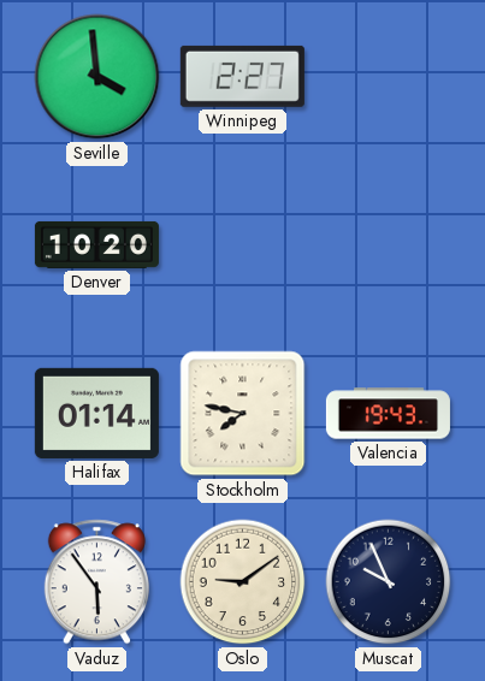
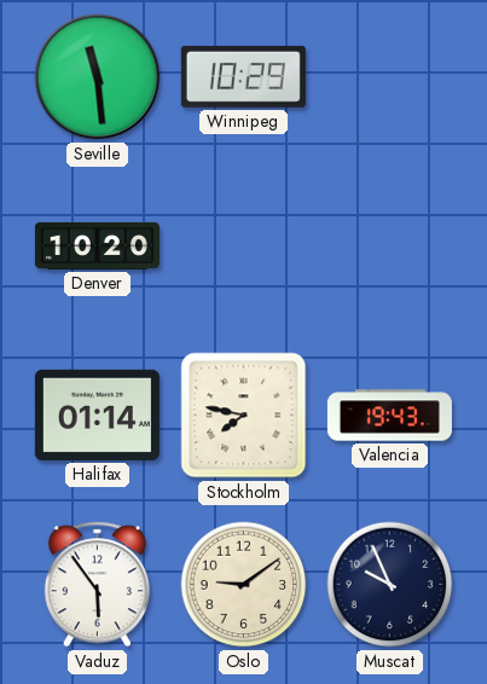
Seville: 3:59 -> 11:29
Winnipeg: 2:27 -> 10:29
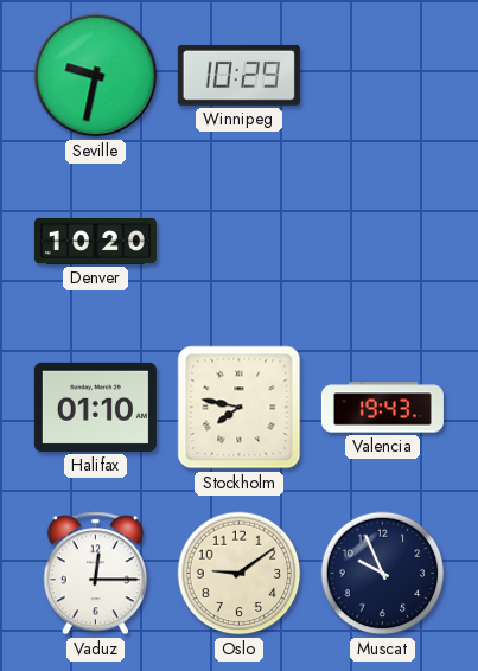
Seville: 11:29 -> 9:32
Halifax: 01:14 -> 01:10
Vaduz: 5:54 -> 12:15
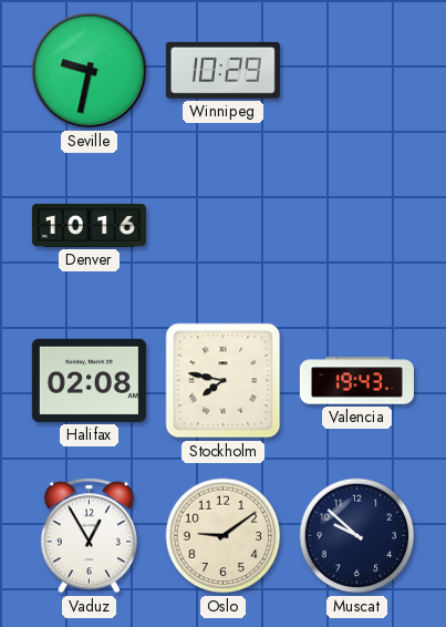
Denver: 10:20 -> 10:16
Halifax: 01:10 -> 02:08
Vaduz: 12:15 -> 12:55
Muscat: 9:56 -> 9:52
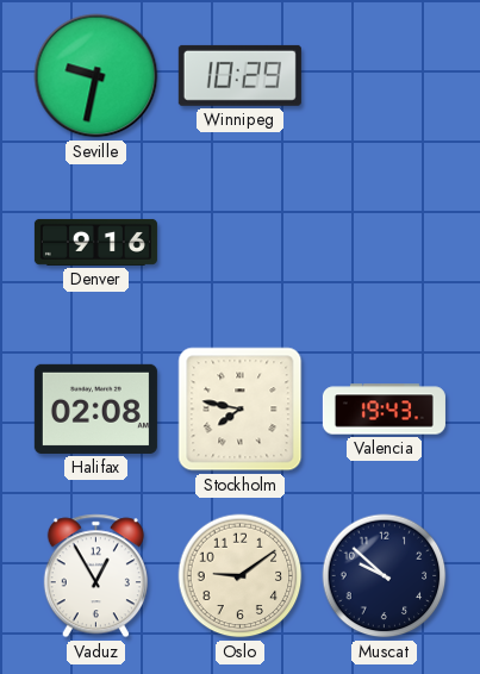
Denver: 10:16 -> 9:16
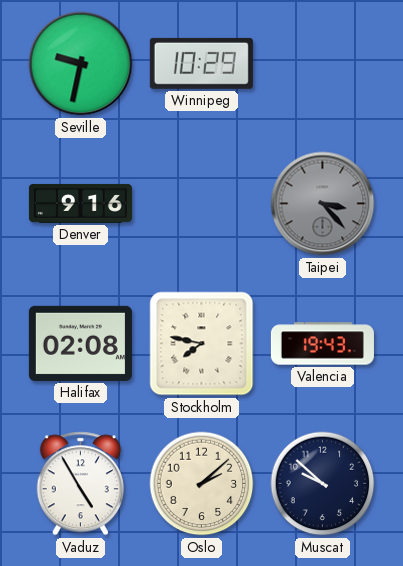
Taipei: none -> 3:23
Vaduz: 12:55 -> 4:55
Oslo: 9:09 -> 2:08
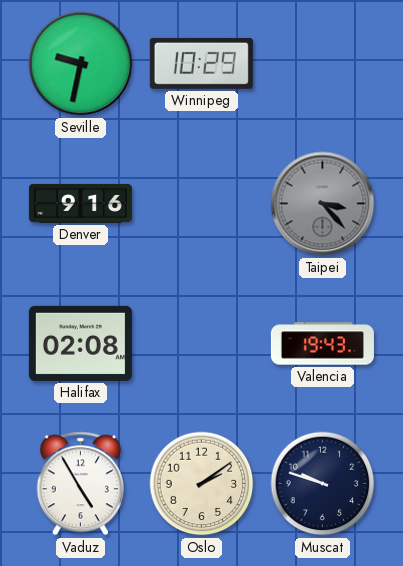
Stockholm: 7:47 -> none
Oslo: 2:08 -> 2:09
Muscat: 9:52 -> 9:48
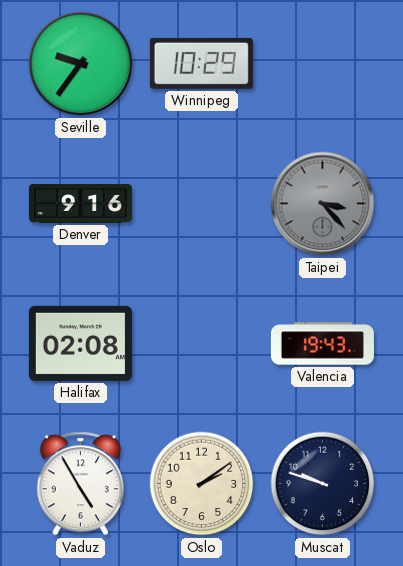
Seville: 9:32 -> 9:36
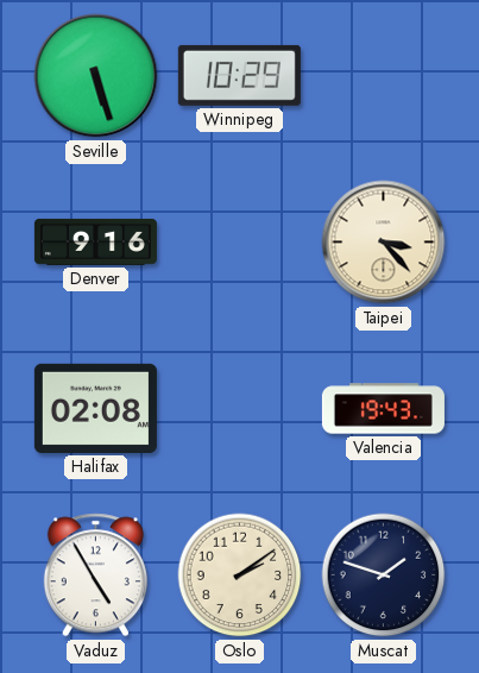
Seville: 9:36 -> 5:27
Taipei dial: grey -> cream
Muscat: 9:48 -> 1:48
